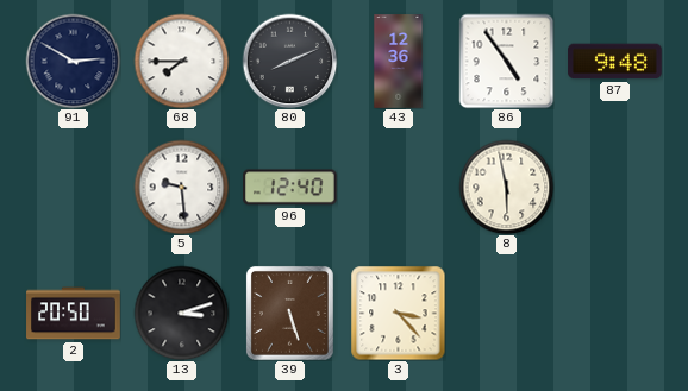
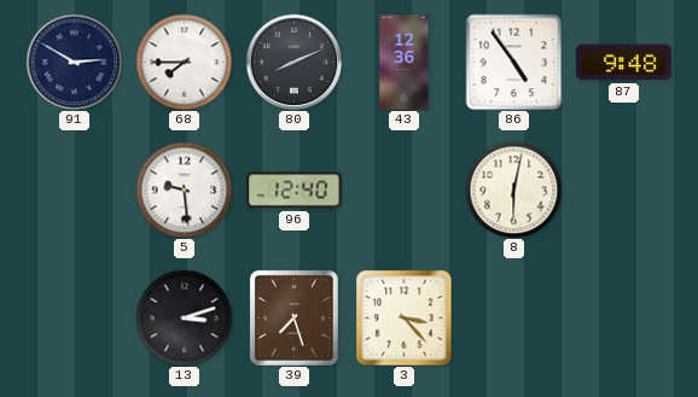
8: 5:58 -> 6:02
2: 20:50 -> none
39: 5:27 -> 7:27
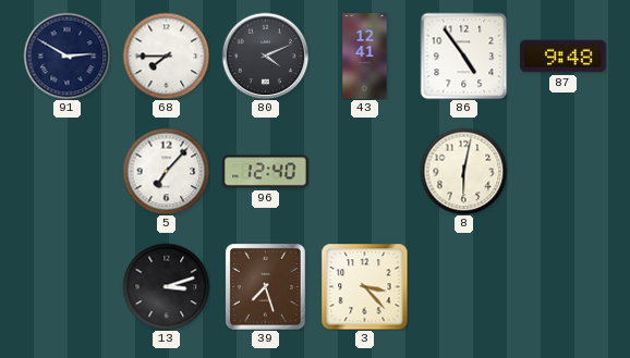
80: 8:11 -> 4:11
43: 12:36 -> 12:41
5: 9:29 -> 7:07
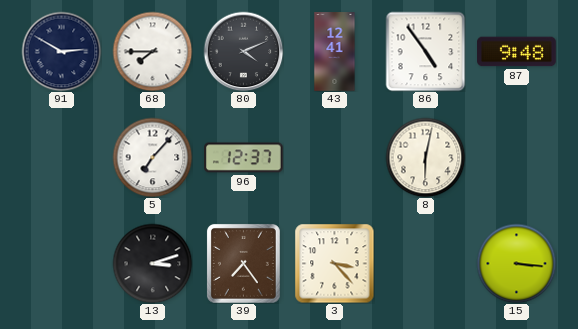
96: 12:40 -> 12:37
39: 7:27 -> 7:24
15: none -> 3:16
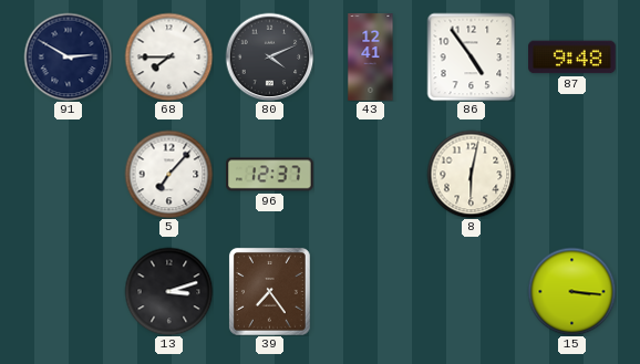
3: 3:23 -> none
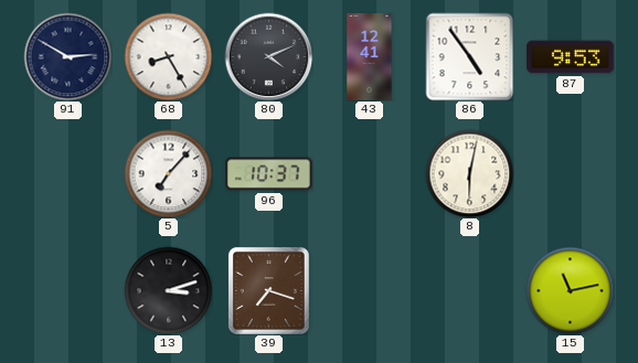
68: 7:45 -> 8:25
87: 9:48 -> 9:53
96: 12:37 -> 10:37
39: 7:24 -> 7:18
15: 3:16 -> 11:13
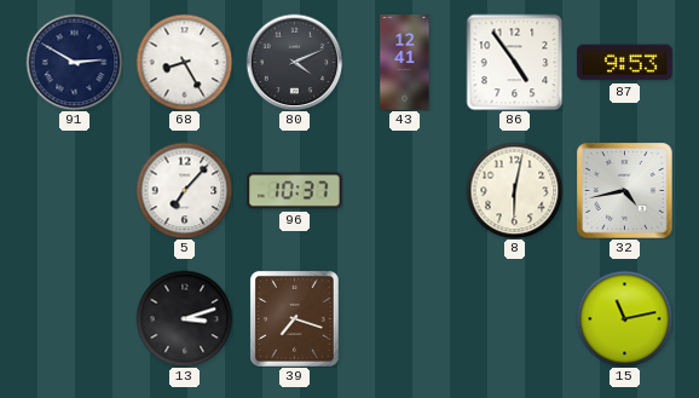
32: none -> 4:43
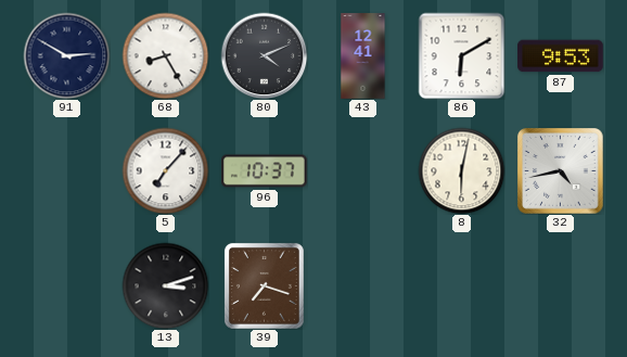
86: 4:54 -> 6:10
15: 11:13 -> none
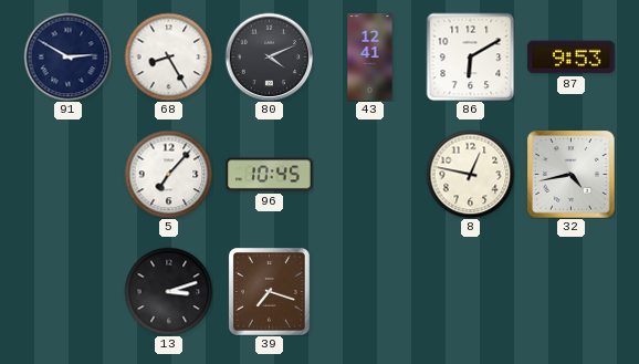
96: 10:37 -> 10:45
8: 6:02 -> 12:47
